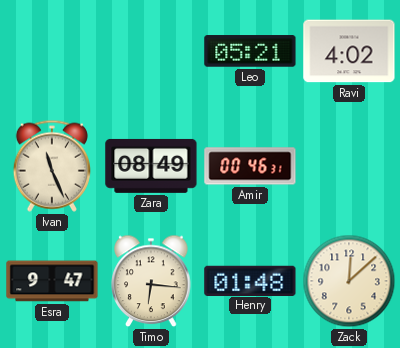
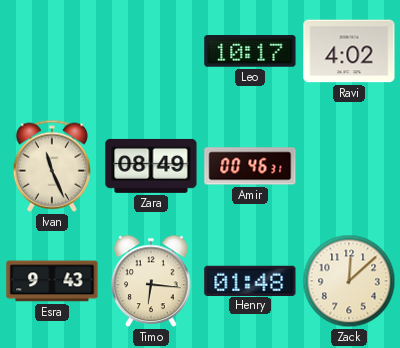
Leo: 05:21 -> 10:17
Esra: 9:47 -> 9:43
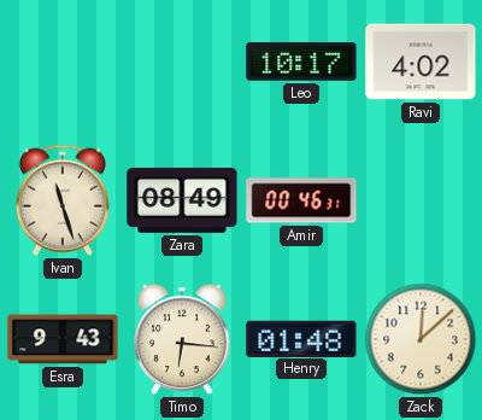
Ivan: 11:26 -> 11:27
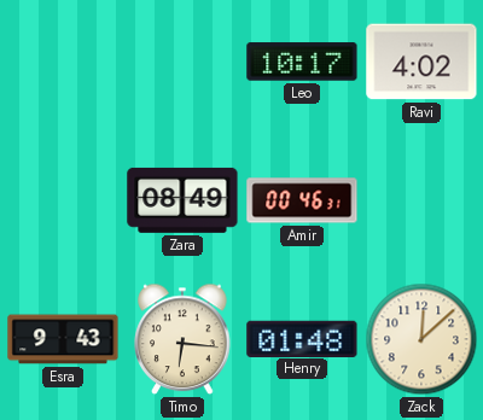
Ivan: 11:27 -> none
